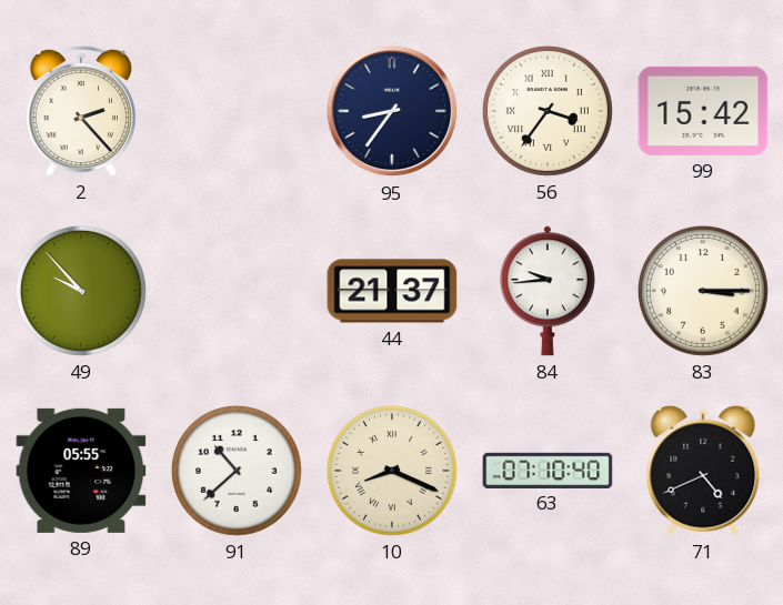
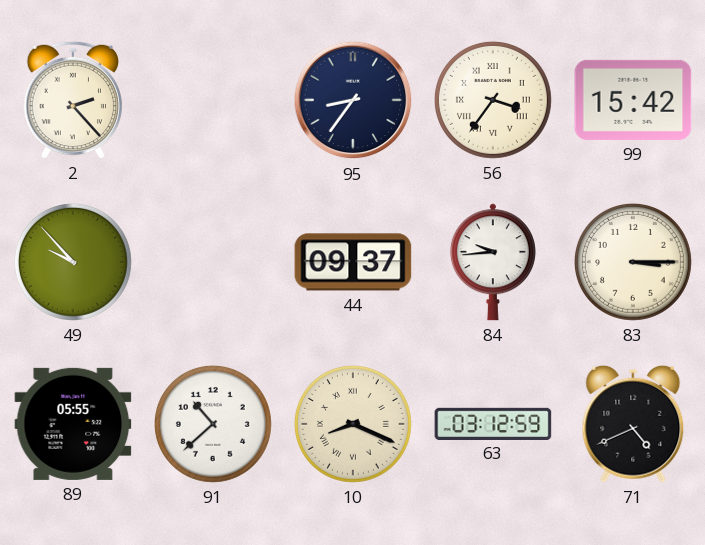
44: 21:37 -> 09:37
63: 07:10 -> 03:12
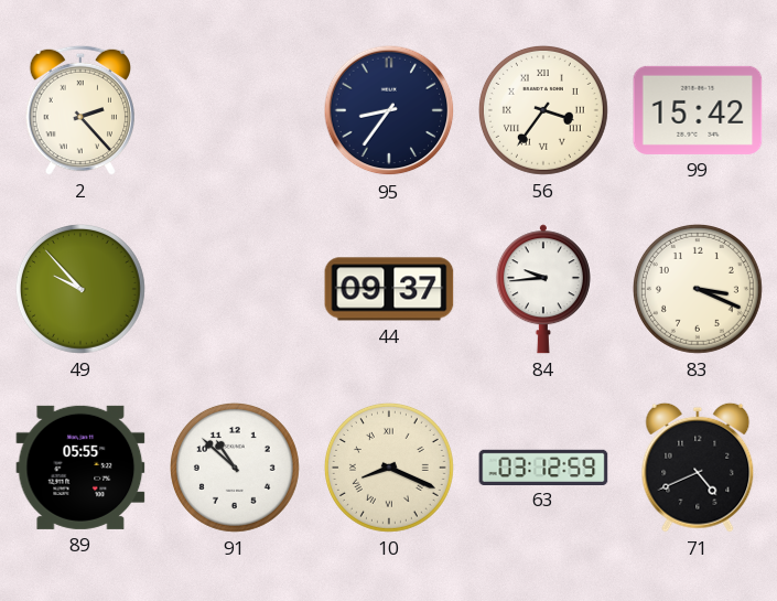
83: 3:15 -> 3:19
91: 10:38 -> 10:52
